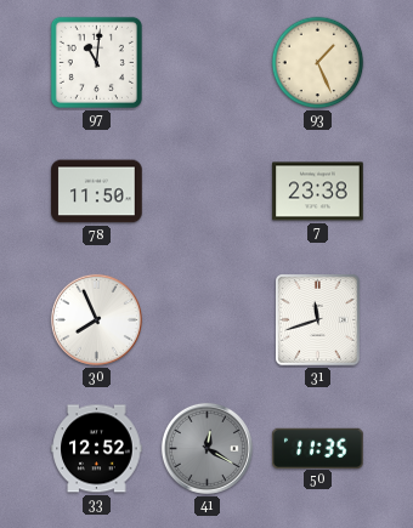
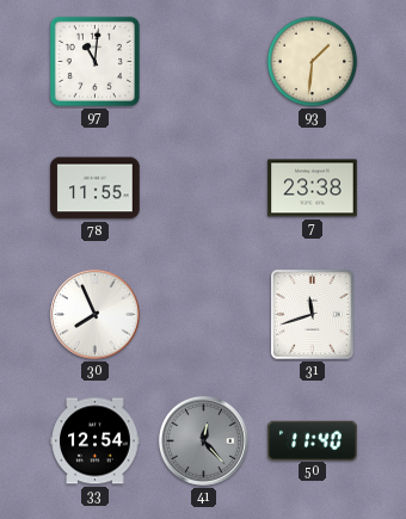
93: 1:26 -> 1:31
78: 11:50 -> 11:55
33: 12:52 -> 12:54
41: 12:20 -> 12:23
50: 11:35 -> 11:40
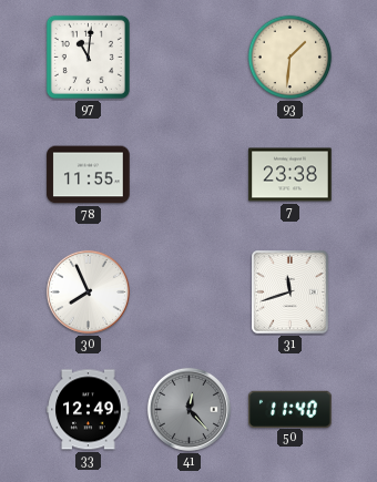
33: 12:54 -> 12:49
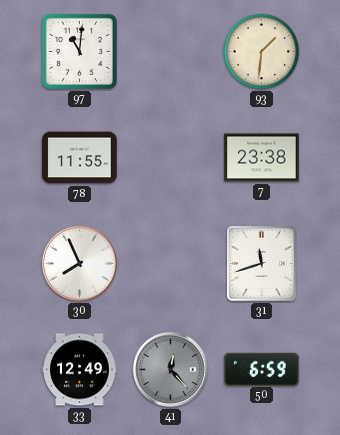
50: 11:40 -> 6:59
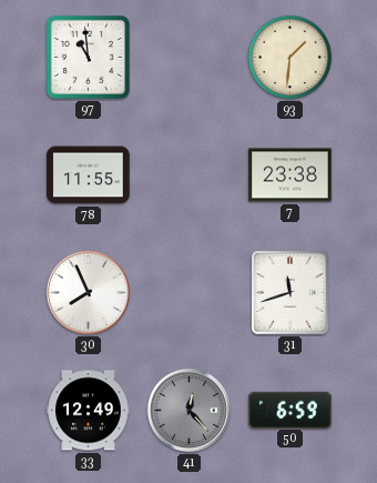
97: 11:01 -> 10:59
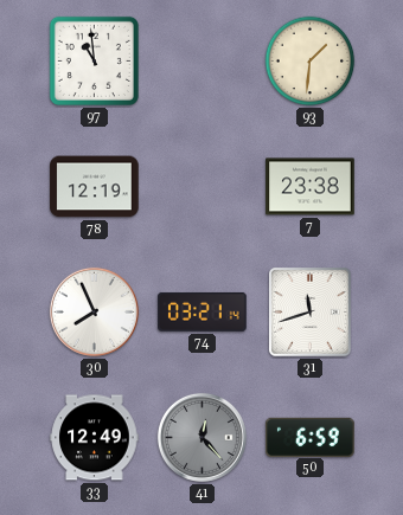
78: 11:55 -> 12:19
74: none -> 03:21
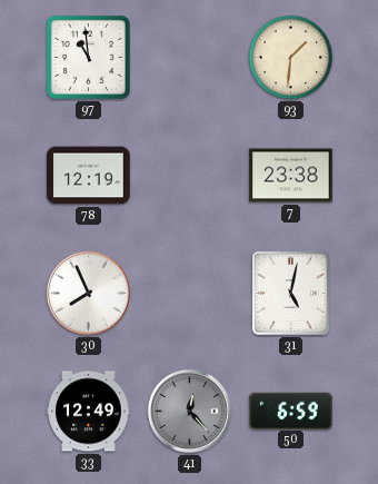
74: 03:21 -> none
31: 11:42 -> 5:02
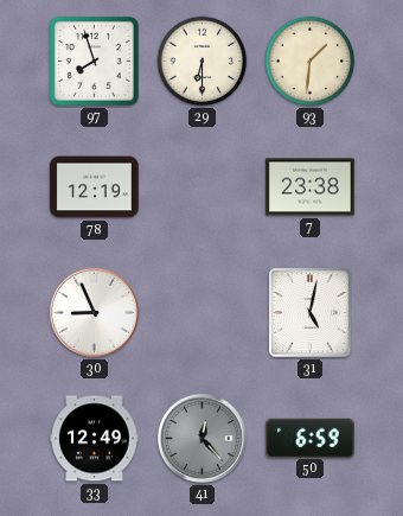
97: 10:59 -> 7:57
29: none -> 6:30
30: 7:56 -> 8:56
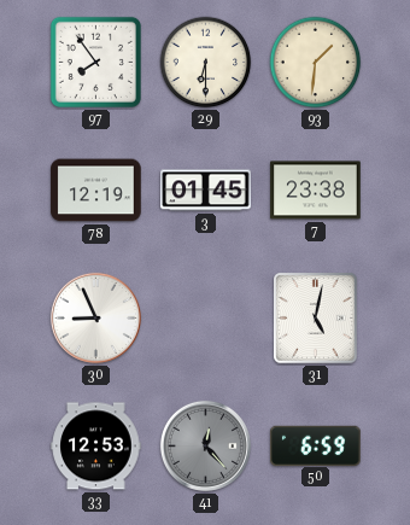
97: 7:57 -> 7:54
3: none -> 01:45
33: 12:49 -> 12:53
